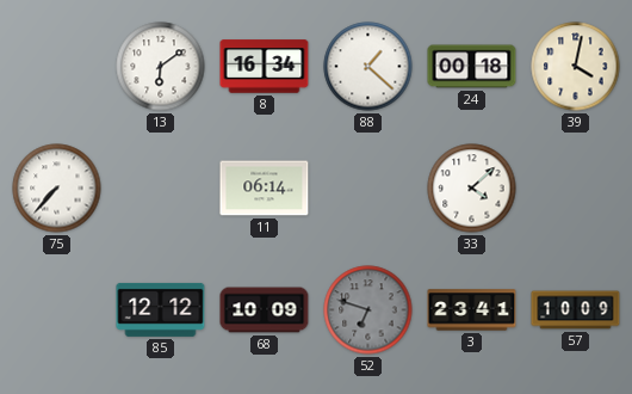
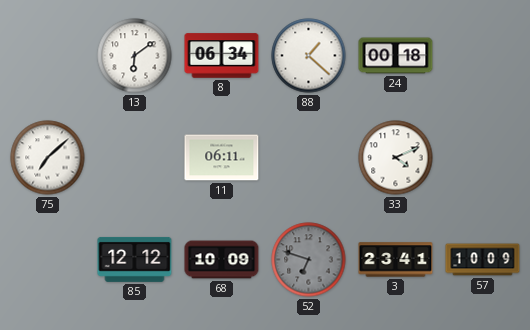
8: 16:34 -> 06:34
39: 4:02 -> none
75: 7:37 -> 7:08
11: 06:14 -> 06:11
33: 4:08 -> 4:11
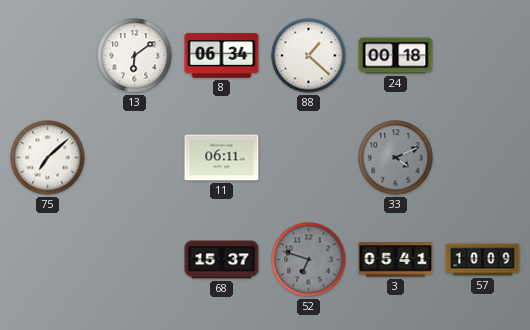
33 dial: white -> grey
85: 12:12 -> none
68: 10:09 -> 15:37
3: 23:41 -> 05:41
